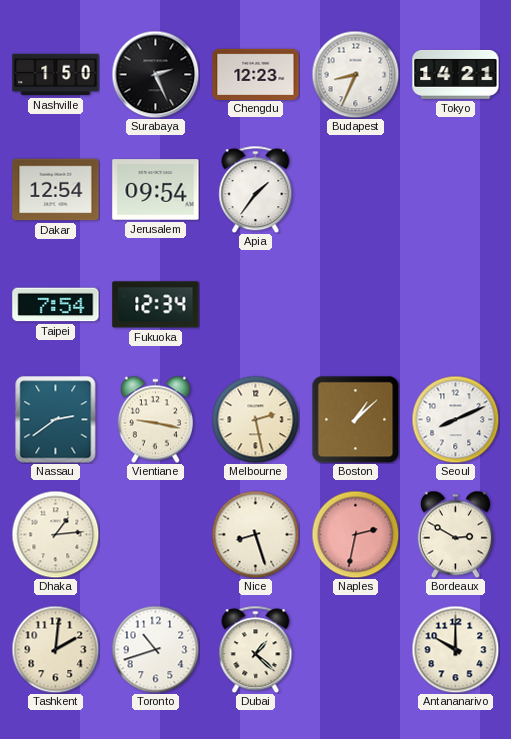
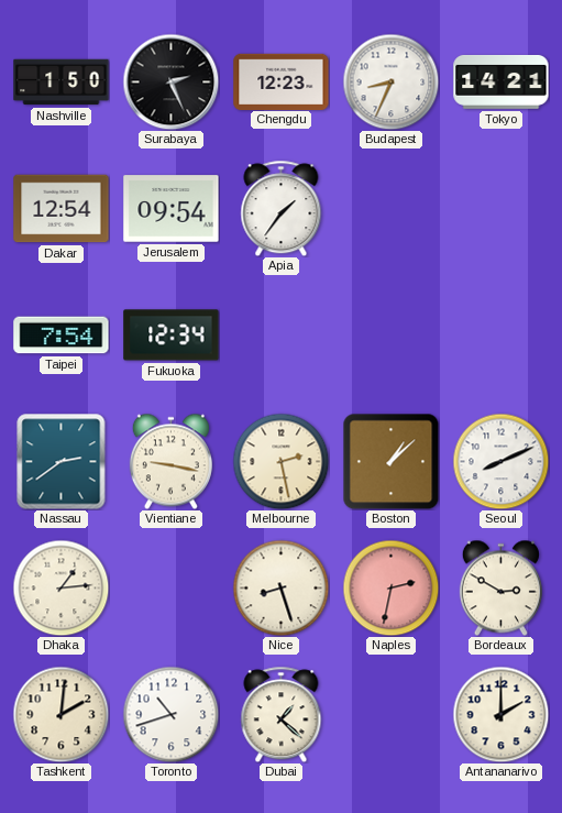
Antananarivo: 10:00 -> 2:00
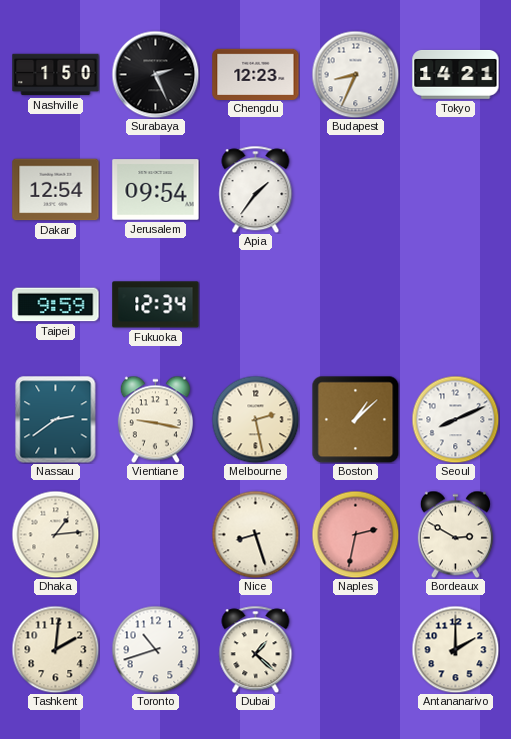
Taipei: 7:54 -> 9:59
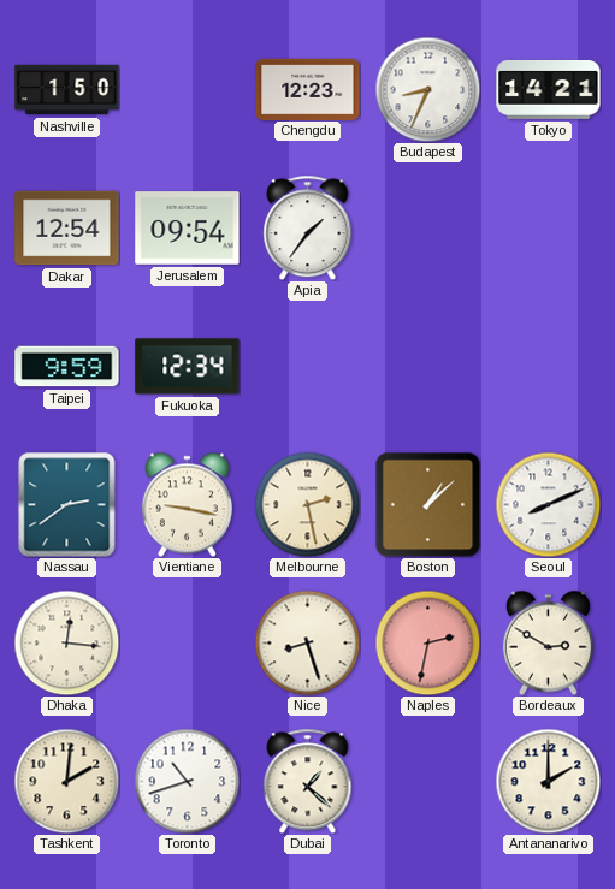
Surabaya: 2:26 -> none
Dhaka: 1:14 -> 12:16
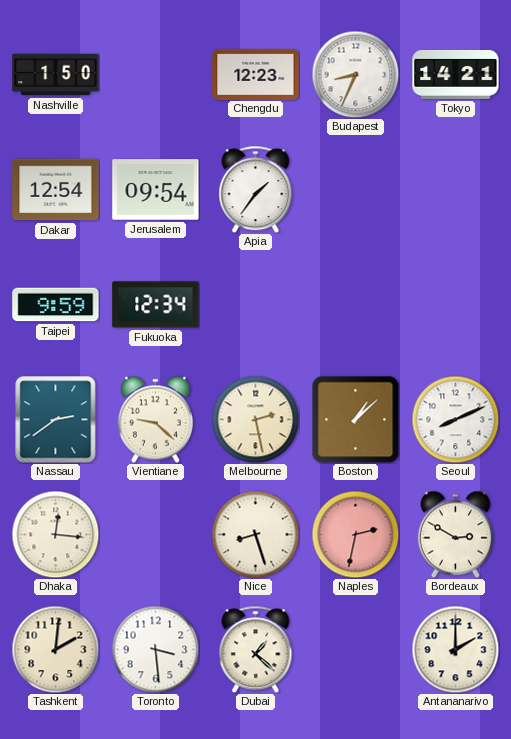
Vientiane: 9:17 -> 9:22
Toronto: 10:42 -> 3:29
